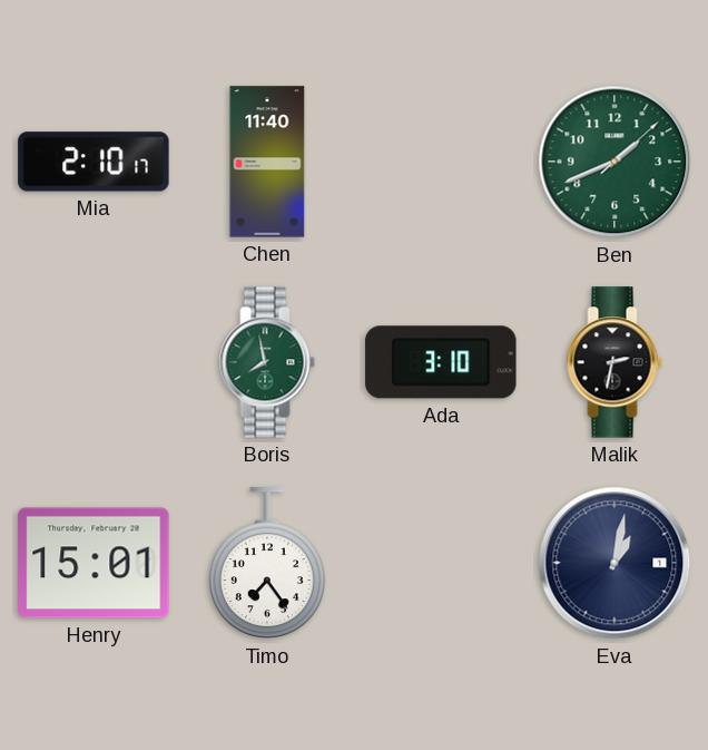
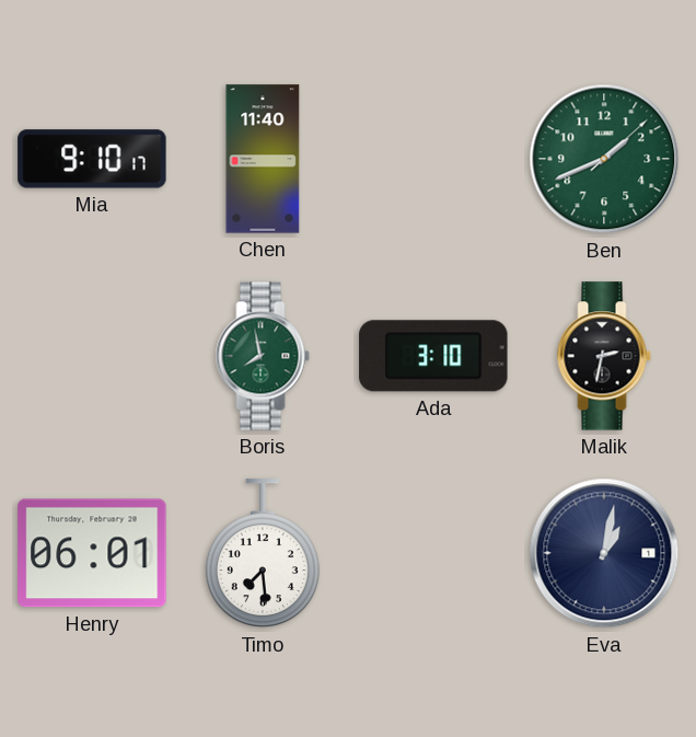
Mia: 2:10 -> 9:10
Henry: 15:01 -> 06:01
Timo: 7:24 -> 7:29
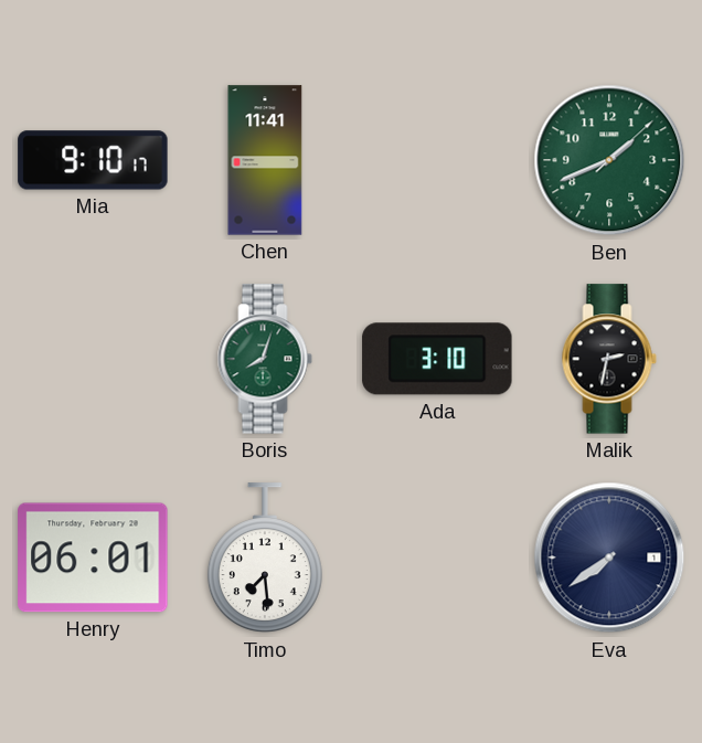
Chen: 11:40 -> 11:41
Boris: 7:58 -> 8:03
Eva: 1:02 -> 7:39
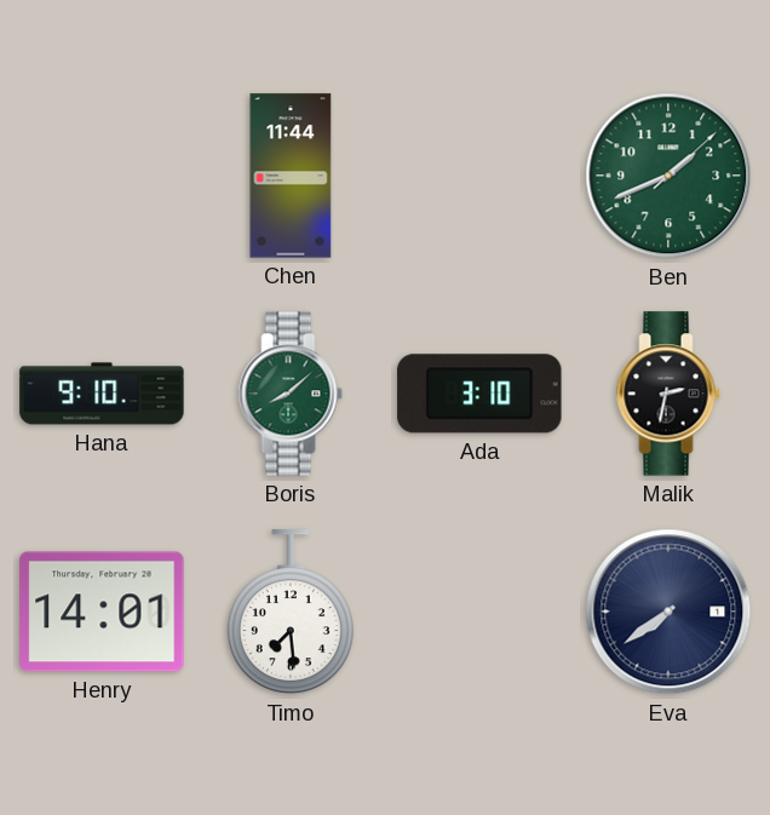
Mia: 9:10 -> none
Chen: 11:41 -> 11:44
Hana: none -> 9:10
Boris: 8:03 -> 8:08
Henry: 06:01 -> 14:01
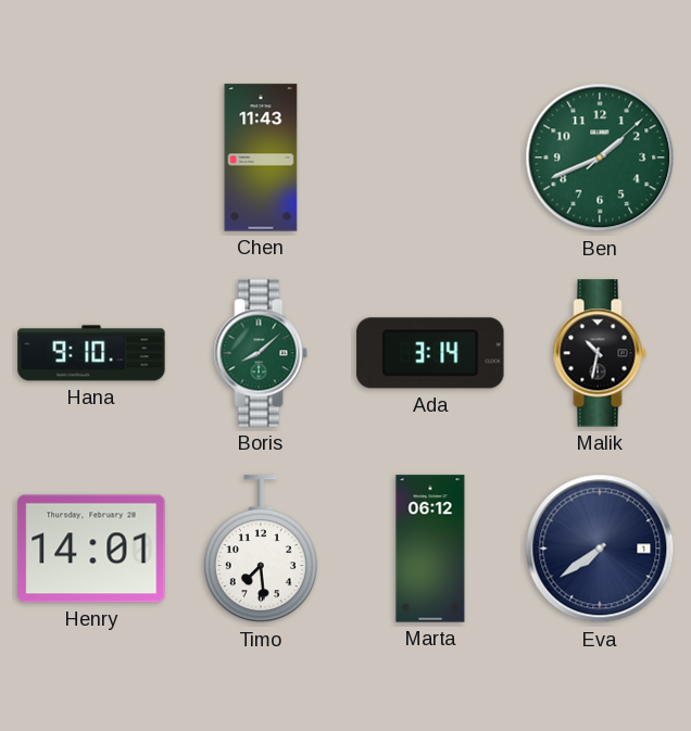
Chen: 11:44 -> 11:43
Ada: 3:10 -> 3:14
Malik: 2:32 -> 10:32
Marta: none -> 06:12
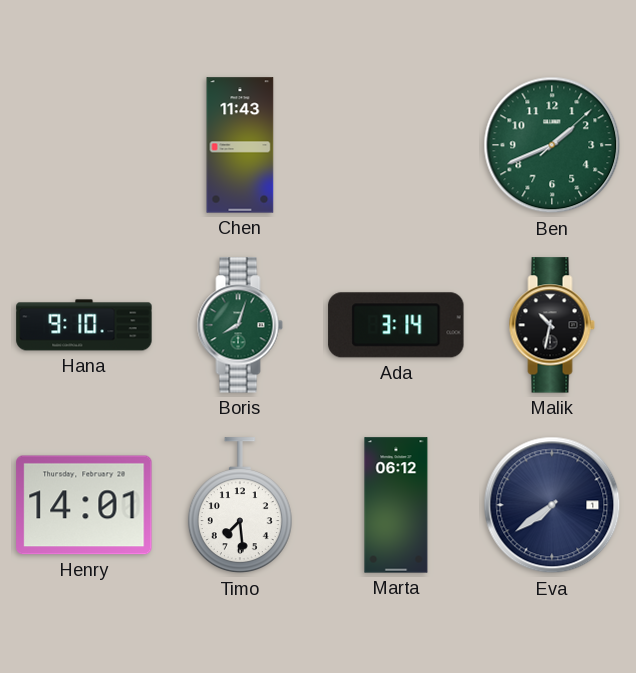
Boris: 8:08 -> 8:03
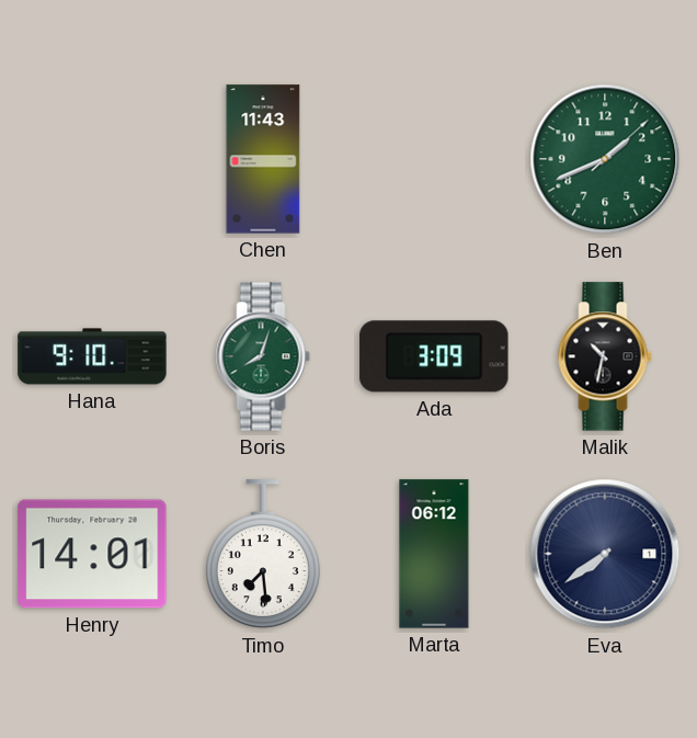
Ada: 3:14 -> 3:09
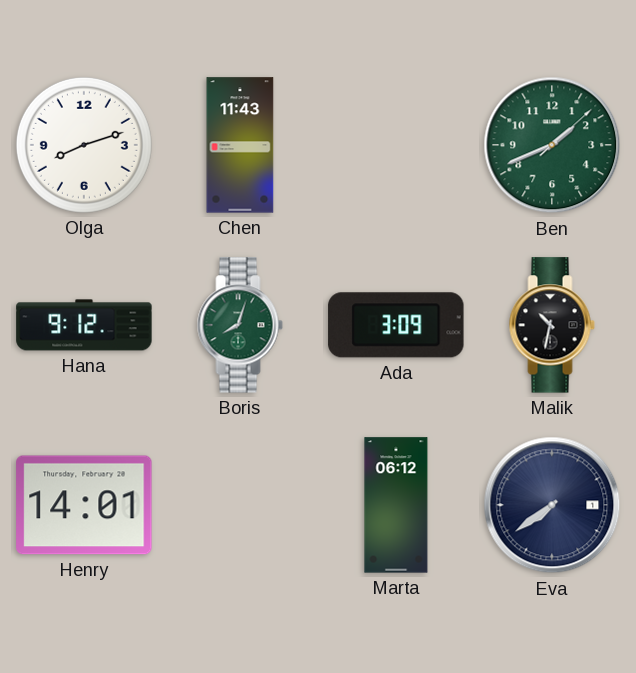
Olga: none -> 8:12
Hana: 9:10 -> 9:12
Timo: 7:29 -> none
